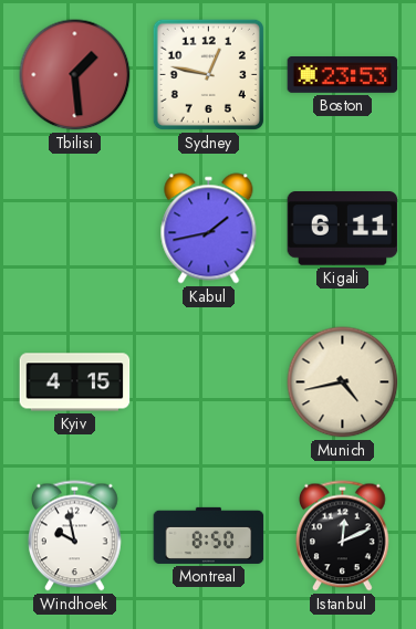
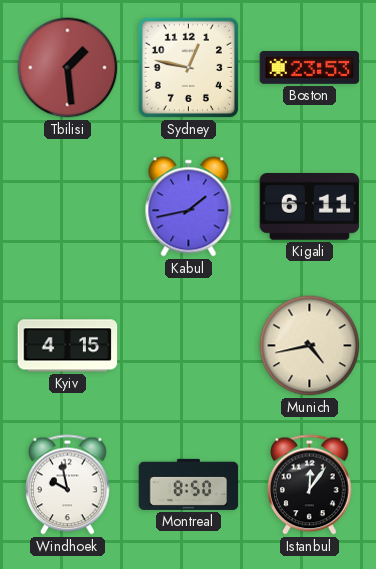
Istanbul: 12:11 -> 12:06
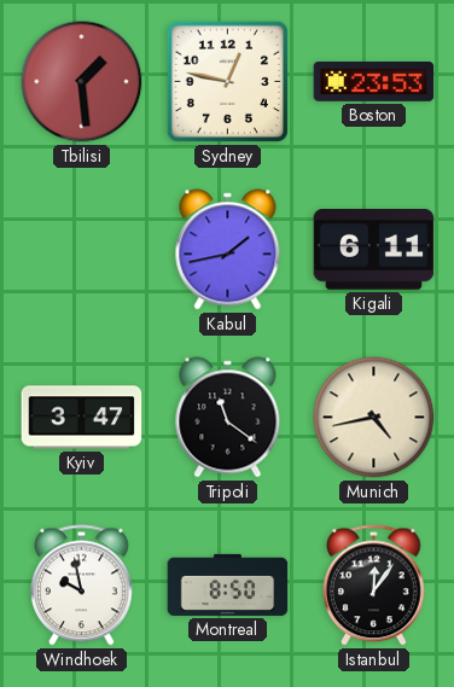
Kyiv: 4:15 -> 3:47
Tripoli: none -> 11:21
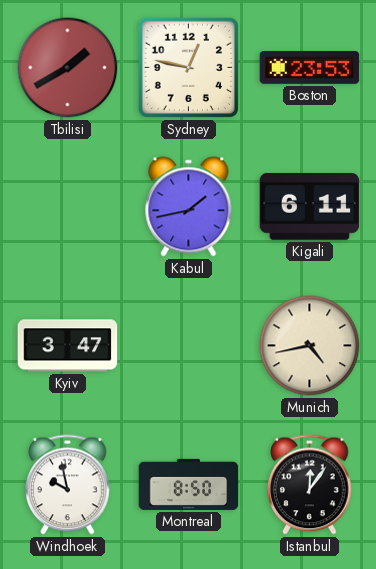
Tbilisi: 1:29 -> 1:40
Tripoli: 11:21 -> none
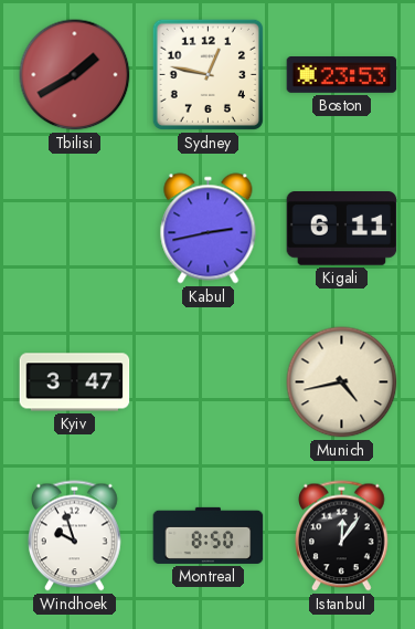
Kabul: 1:43 -> 2:43
Windhoek: 9:58 -> 9:57
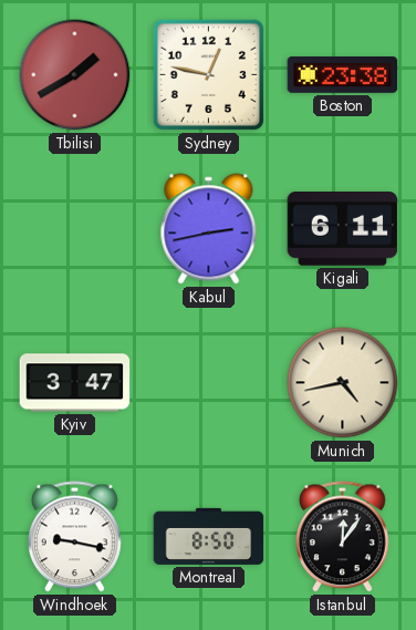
Boston: 23:53 -> 23:38
Windhoek: 9:57 -> 9:17
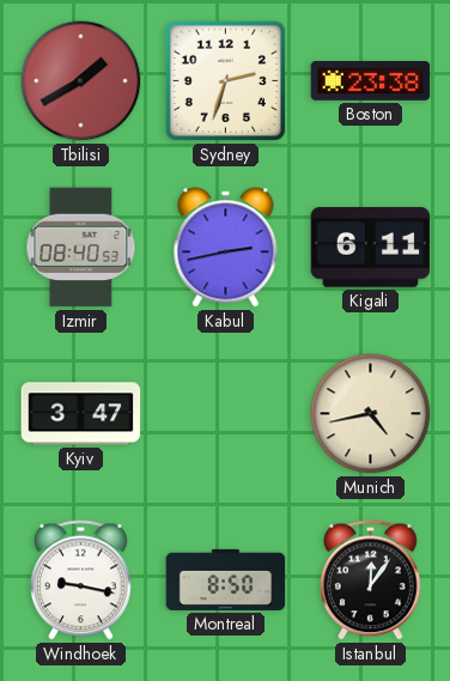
Sydney: 12:47 -> 2:33
Izmir: none -> 08:40
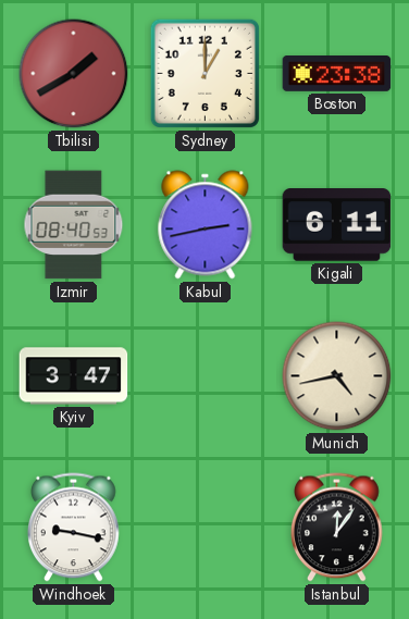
Sydney: 2:33 -> 1:00
Montreal: 8:50 -> none
